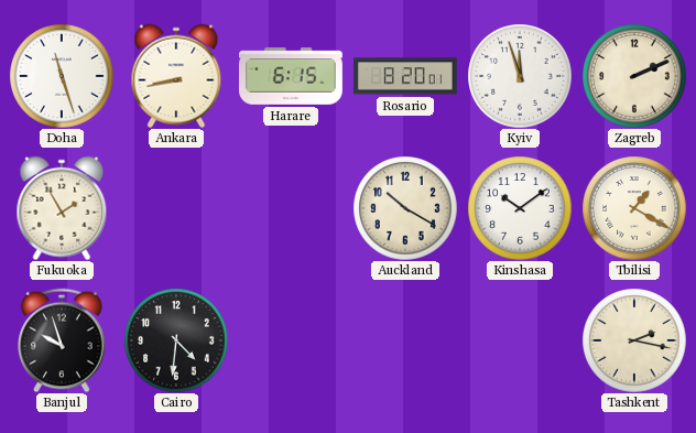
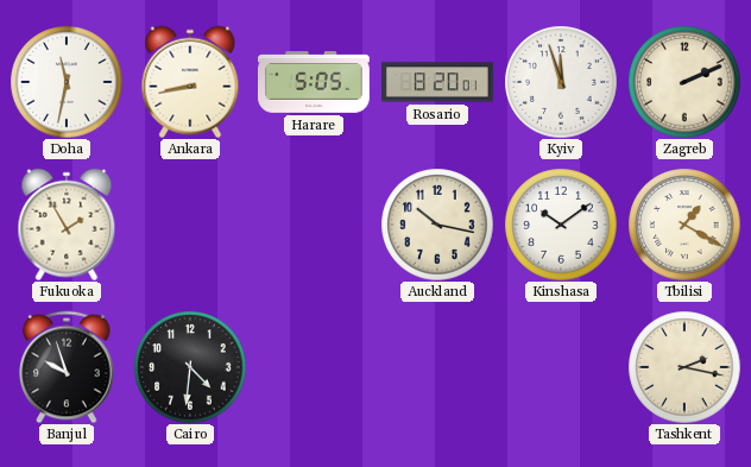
Doha: 11:27 -> 11:32
Harare: 6:15 -> 5:05
Auckland: 10:20 -> 10:17
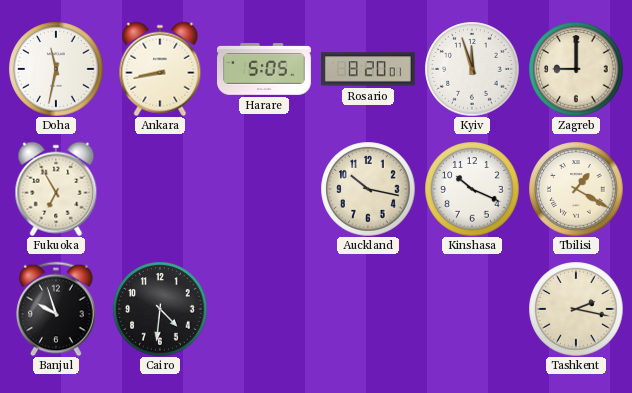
Zagreb: 2:11 -> 9:00
Fukuoka: 1:55 -> 6:55
Kinshasa: 10:09 -> 10:19
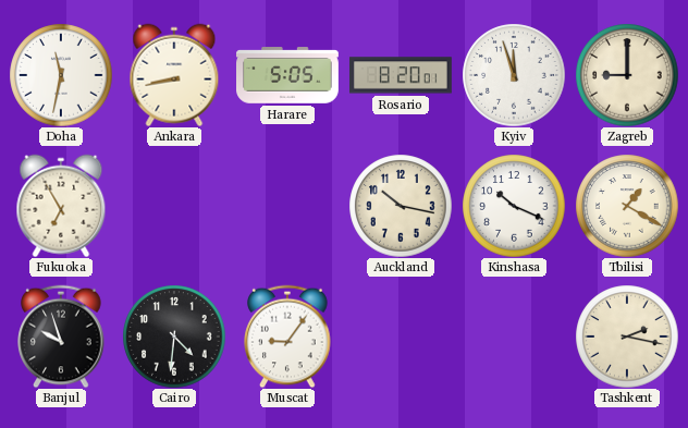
Muscat: none -> 9:06
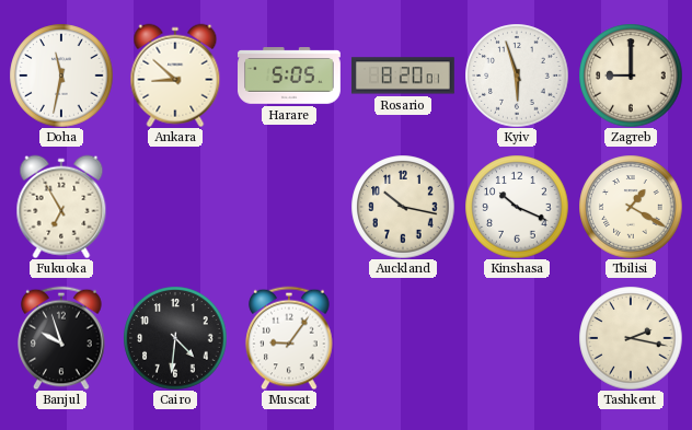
Ankara: 8:43 -> 8:52
Kyiv: 11:57 -> 5:57
